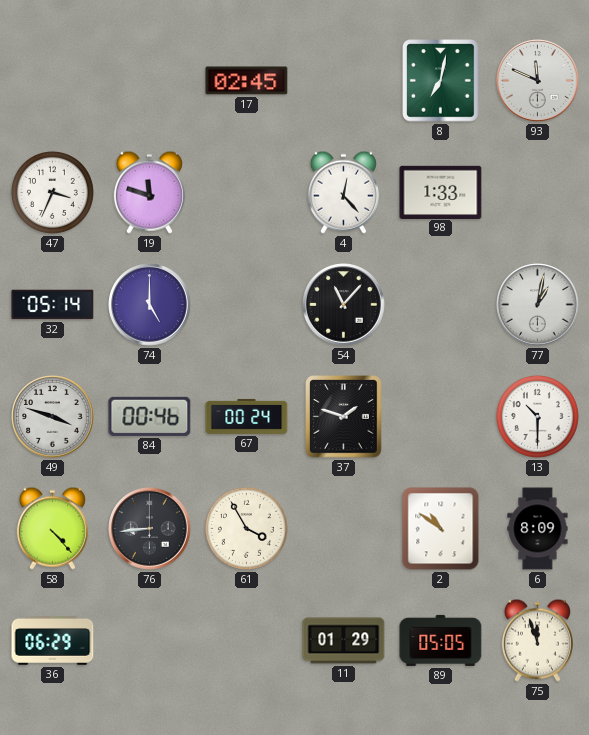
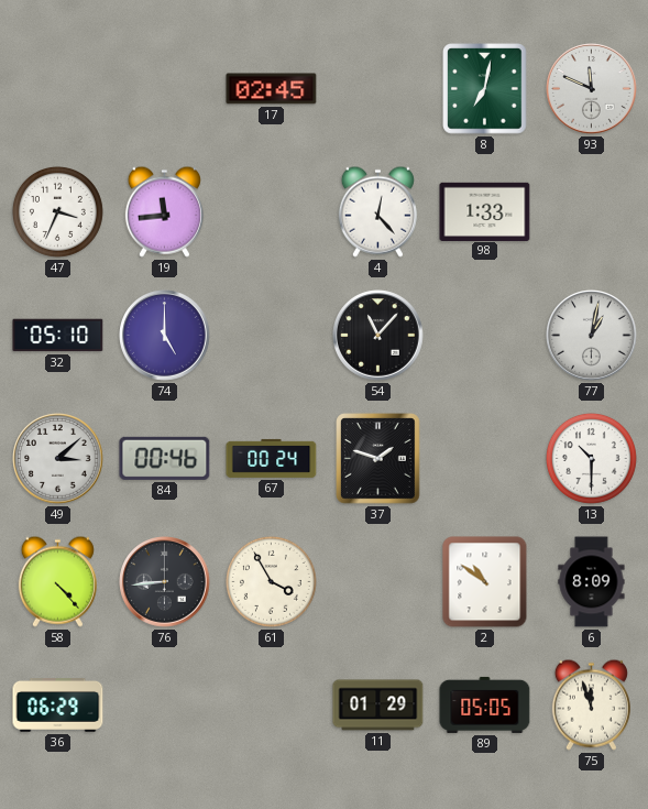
19: 11:48 -> 11:44
32: 05:14 -> 05:10
49: 3:48 -> 3:08
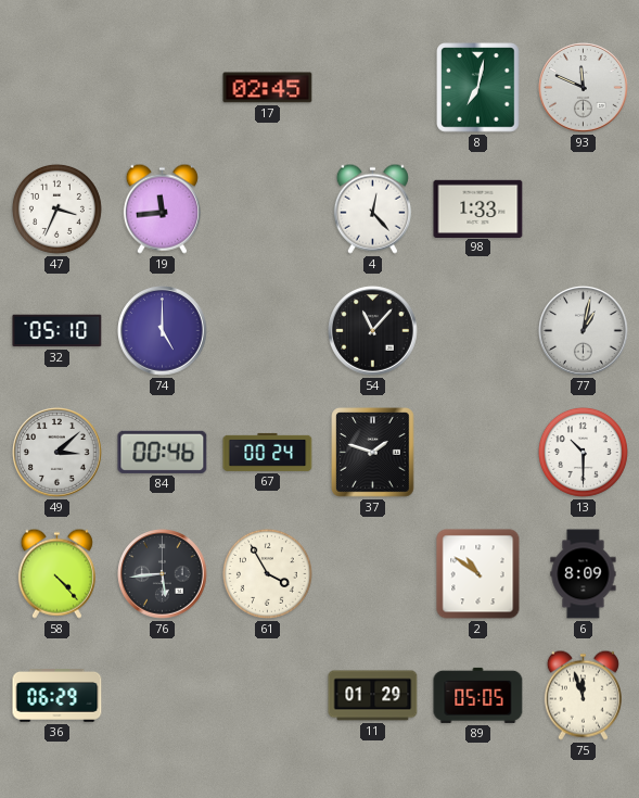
76: 8:44 -> 5:44
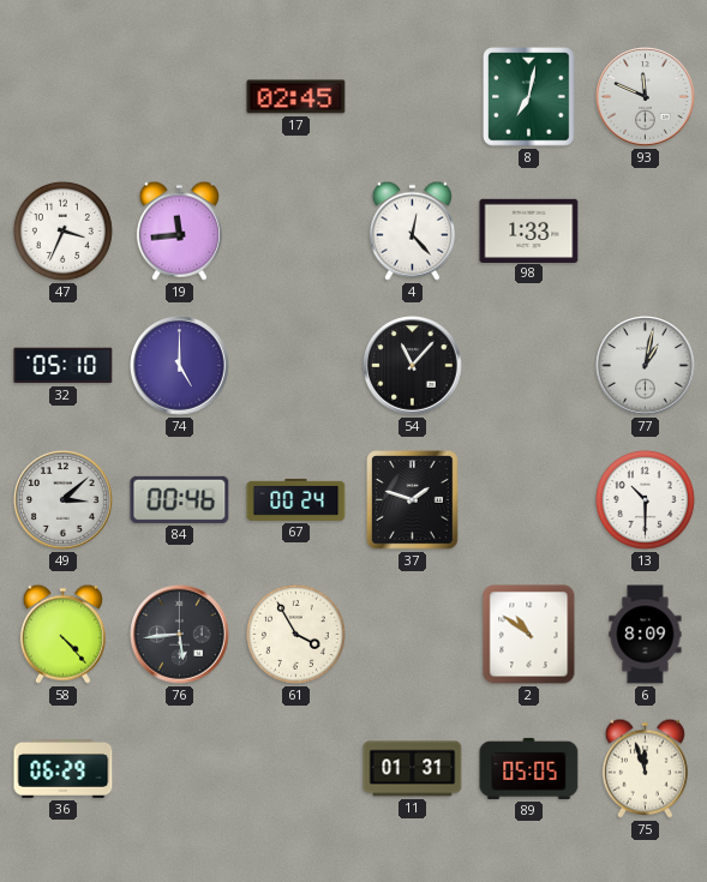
11: 01:29 -> 01:31
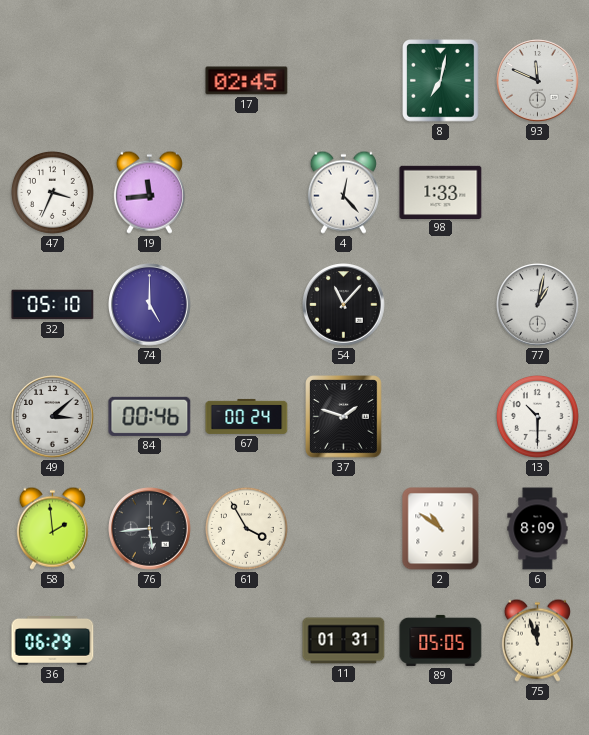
58: 4:23 -> 1:59
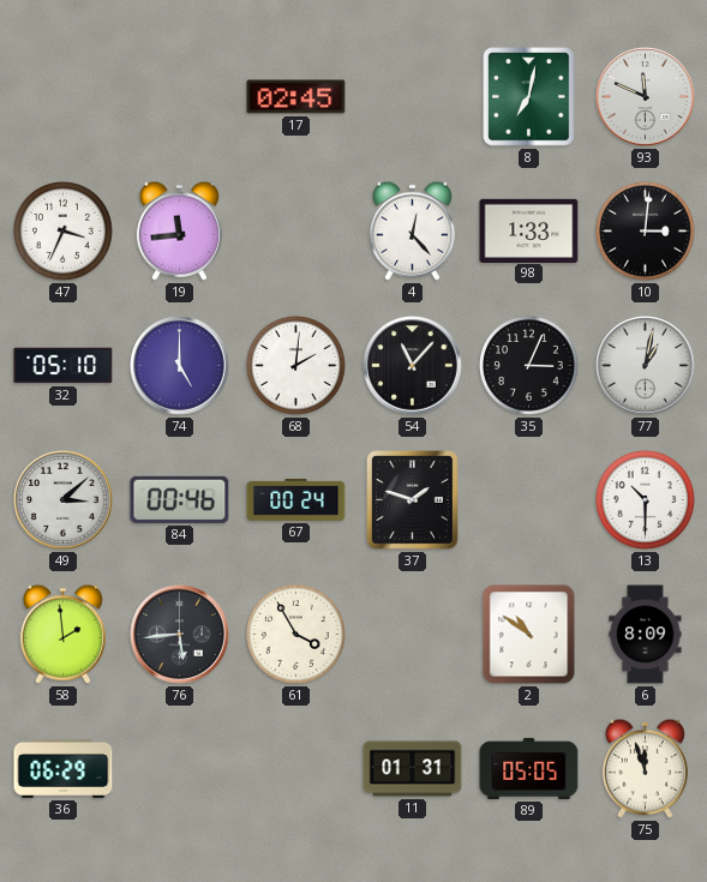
10: none -> 3:01
68: none -> 2:01
35: none -> 3:04
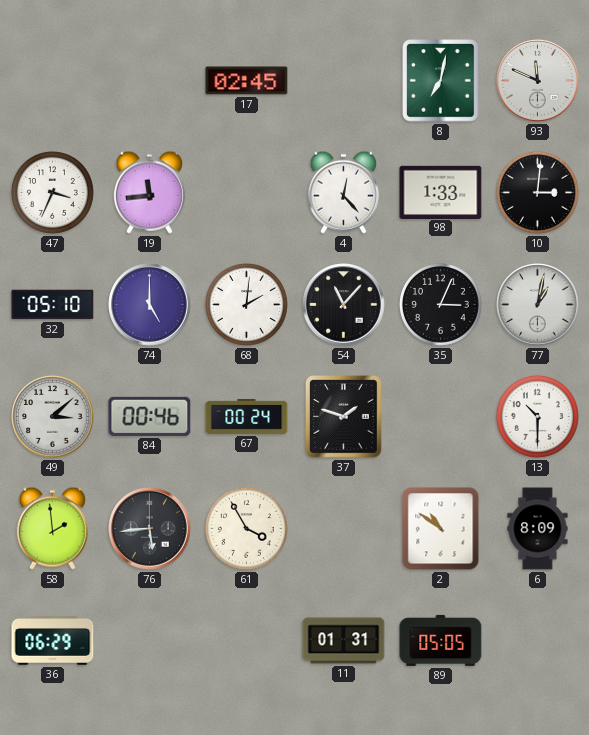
75: 11:57 -> none
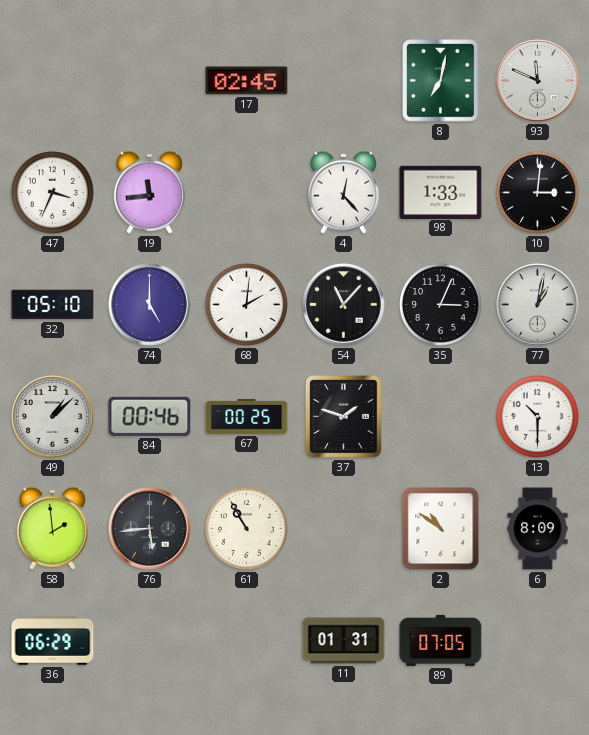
49: 3:08 -> 1:08
67: 00:24 -> 00:25
61: 3:55 -> 10:55
89: 05:05 -> 07:05
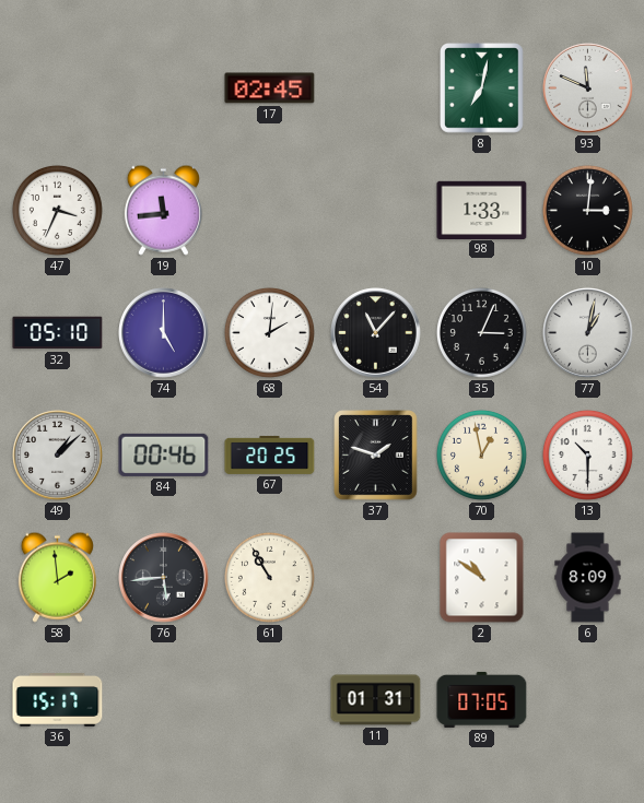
4: 12:23 -> none
67: 00:25 -> 20:25
70: none -> 12:58
36: 06:29 -> 15:17
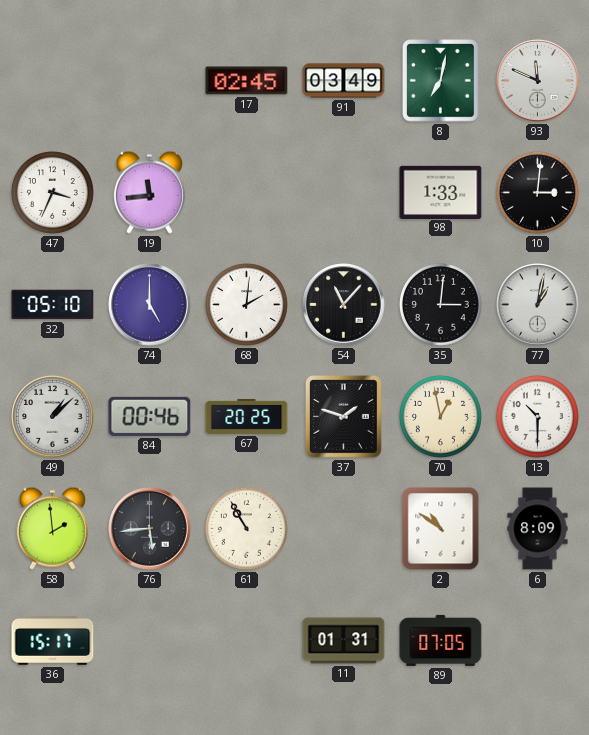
91: none -> 03:49
35: 3:04 -> 3:01
